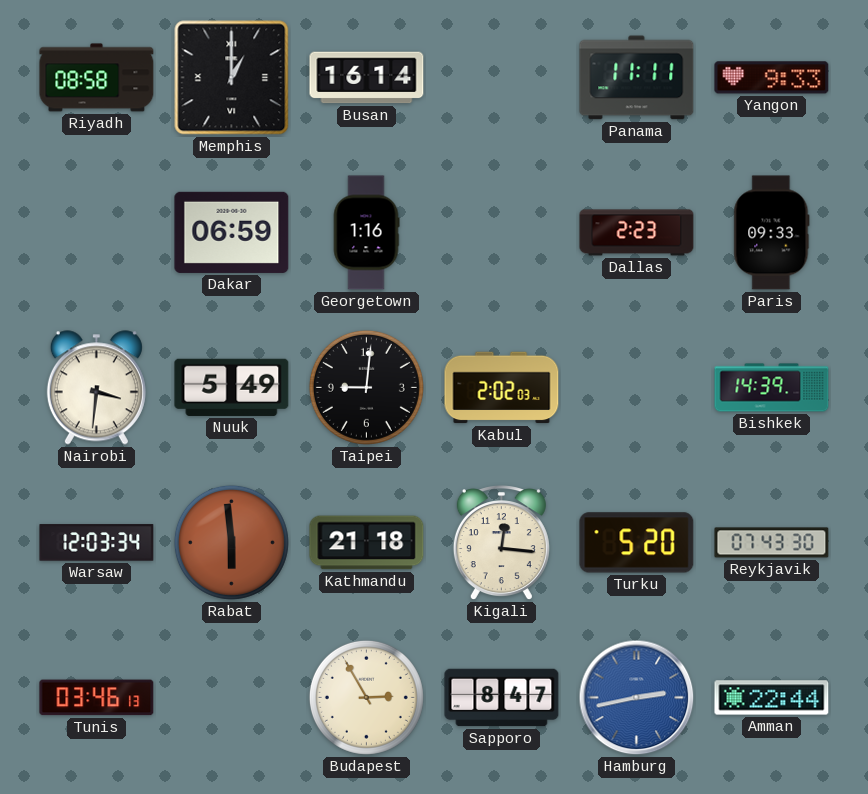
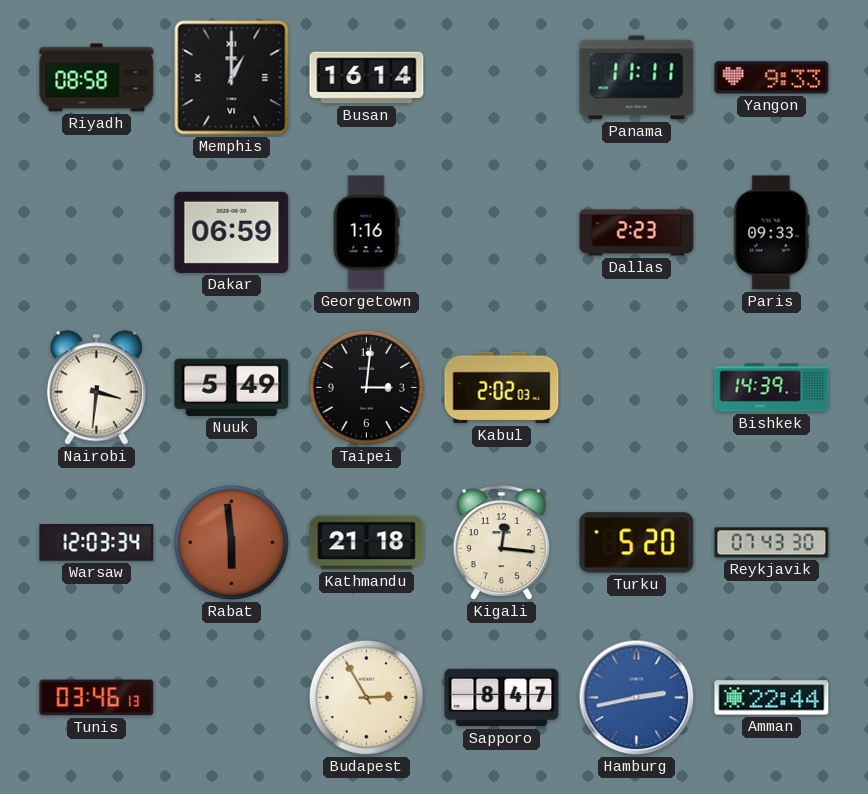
Taipei: 9:01 -> 3:01
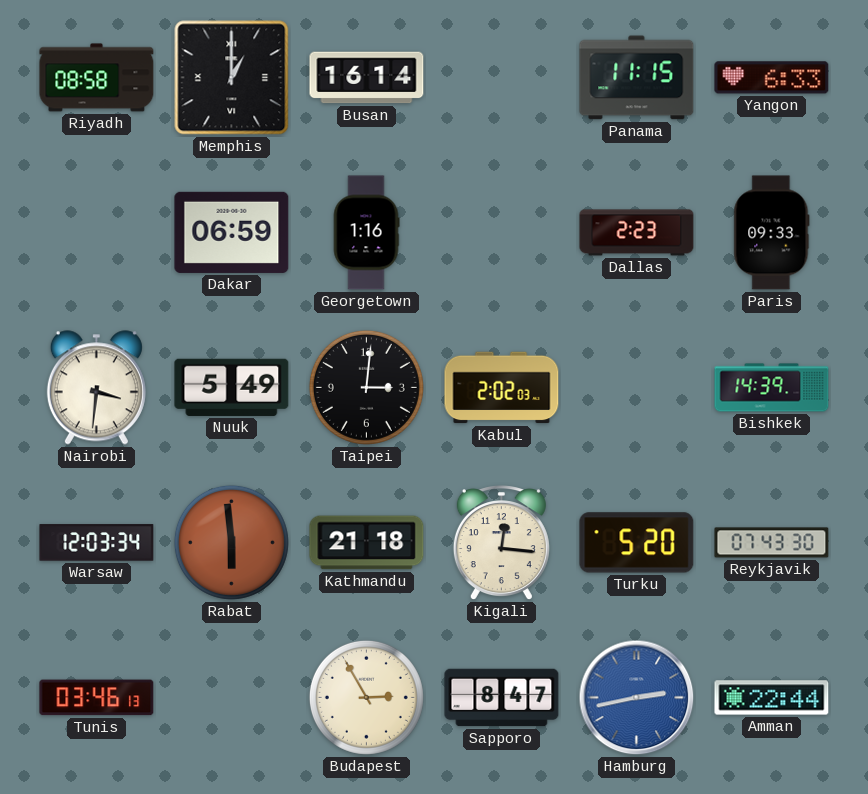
Panama: 11:11 -> 11:15
Yangon: 9:33 -> 6:33
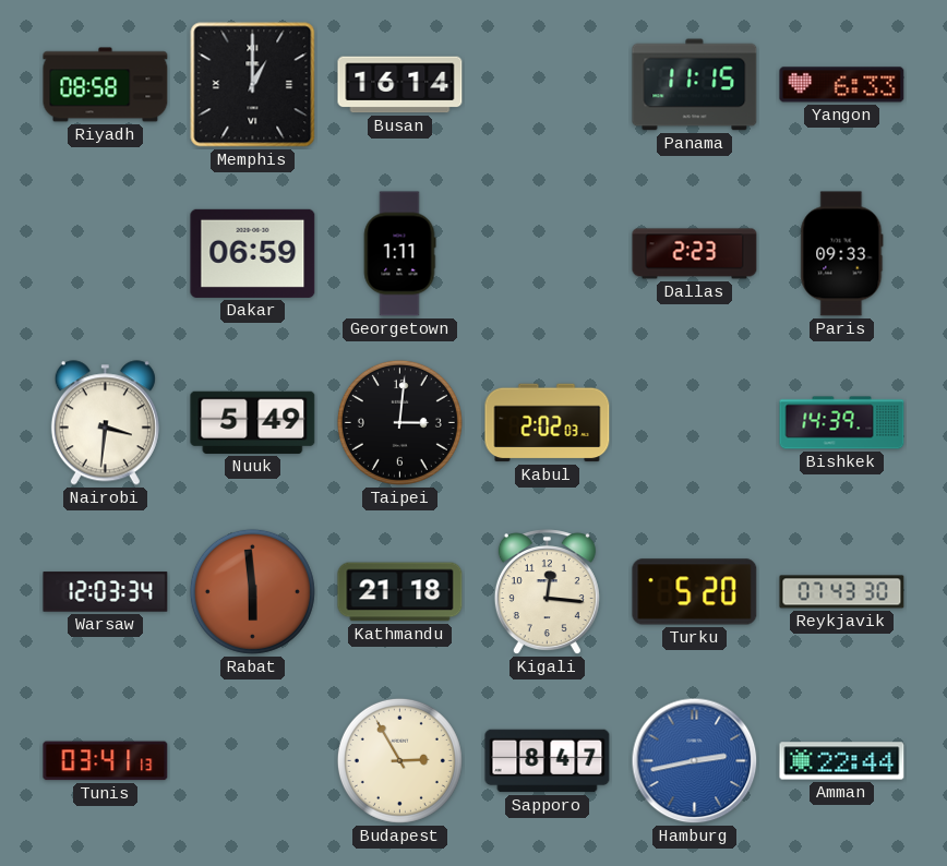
Georgetown: 1:16 -> 1:11
Tunis: 03:46 -> 03:41
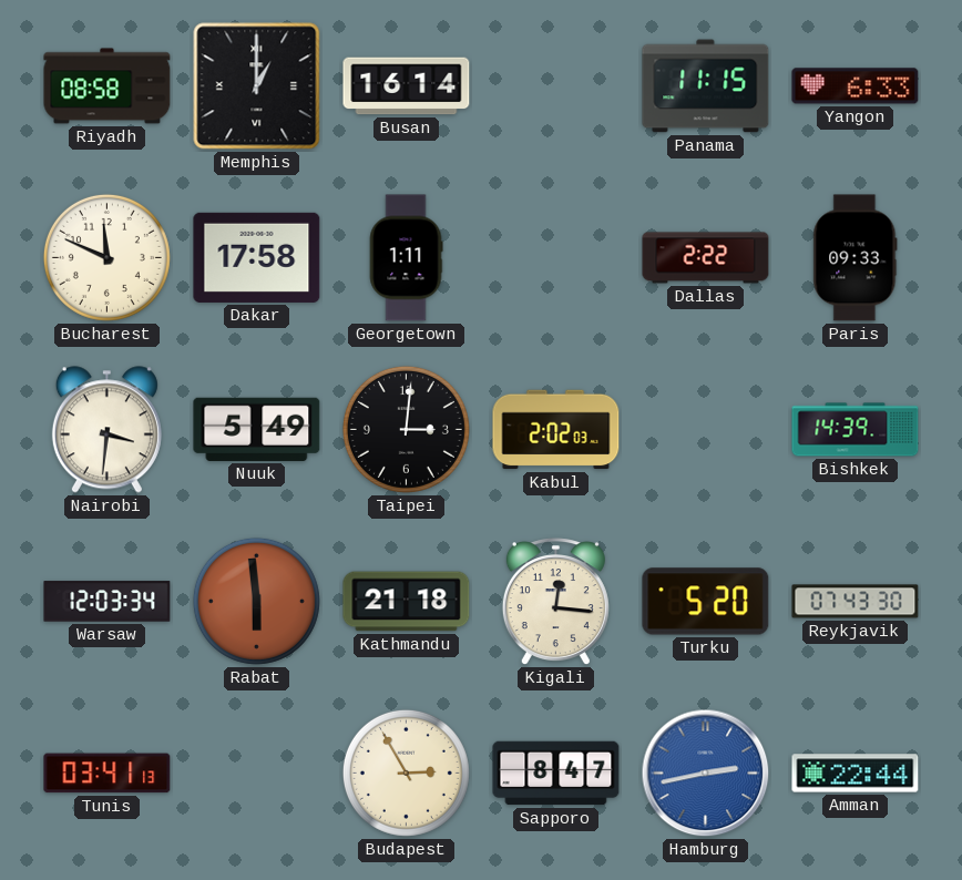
Bucharest: none -> 11:49
Dakar: 06:59 -> 17:58
Dallas: 2:23 -> 2:22
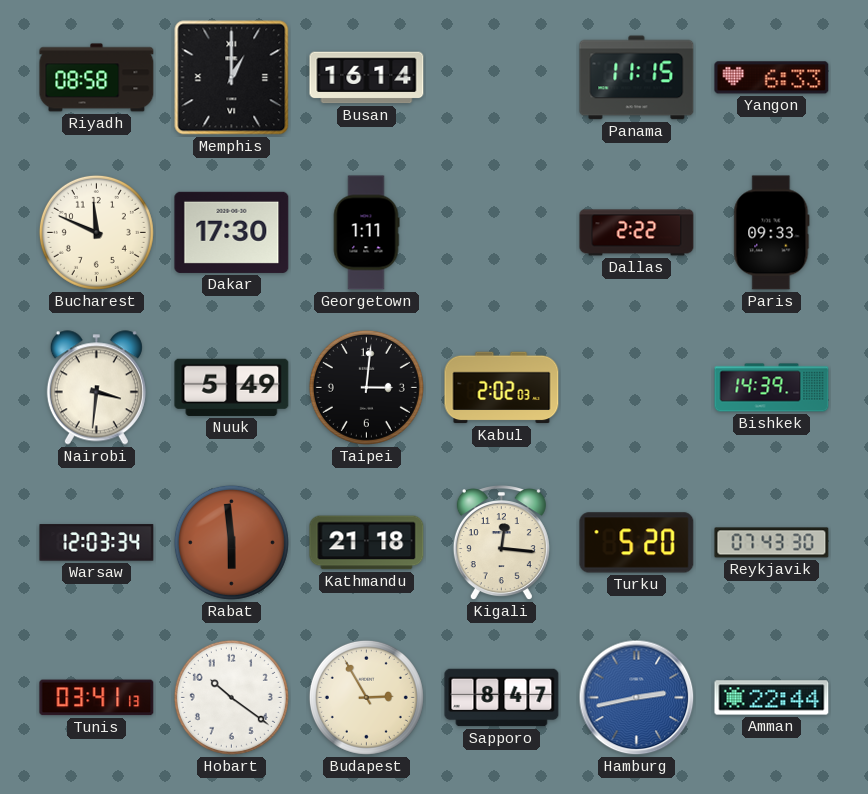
Dakar: 17:58 -> 17:30
Hobart: none -> 10:21
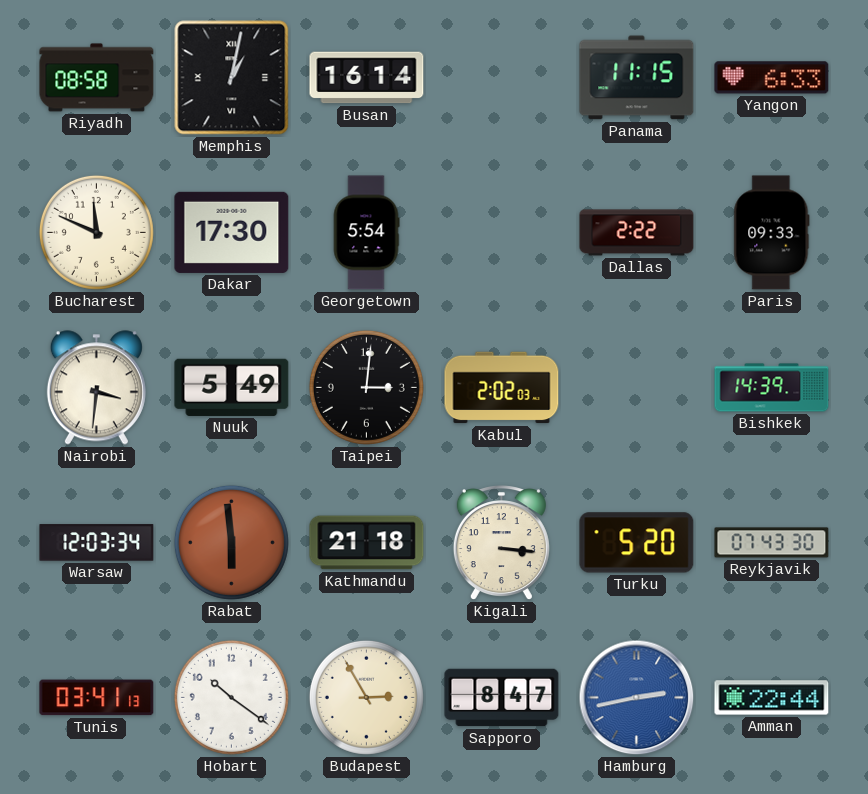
Memphis: 1:00 -> 1:02
Georgetown: 1:11 -> 5:54
Kigali: 12:16 -> 3:16
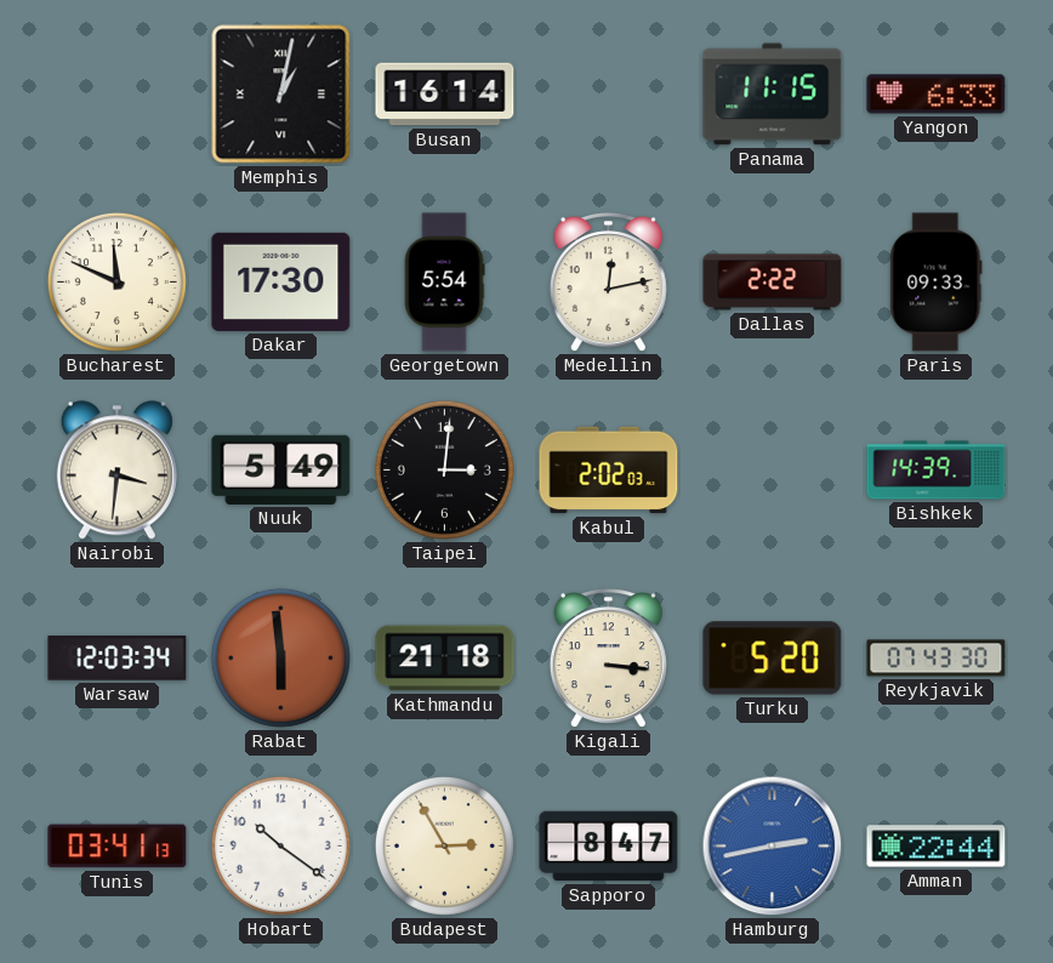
Riyadh: 08:58 -> none
Medellin: none -> 12:13
